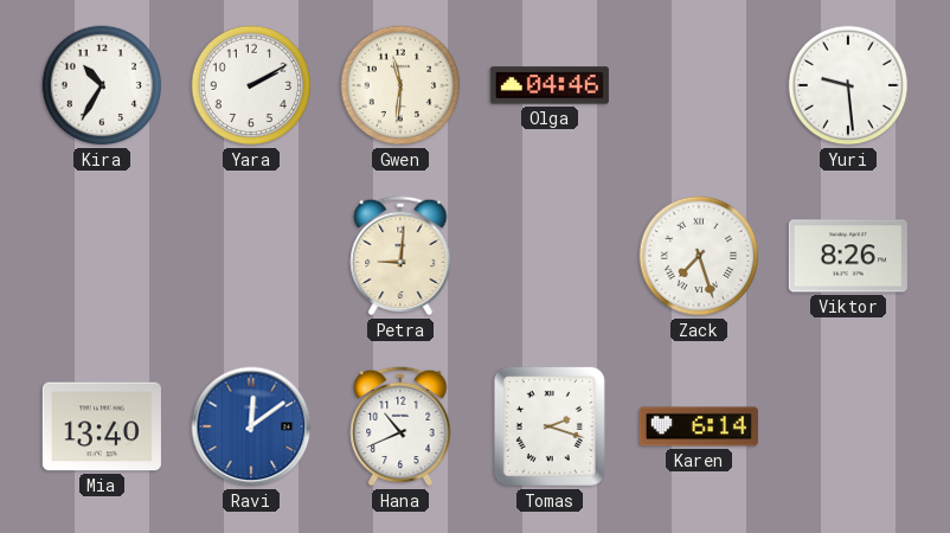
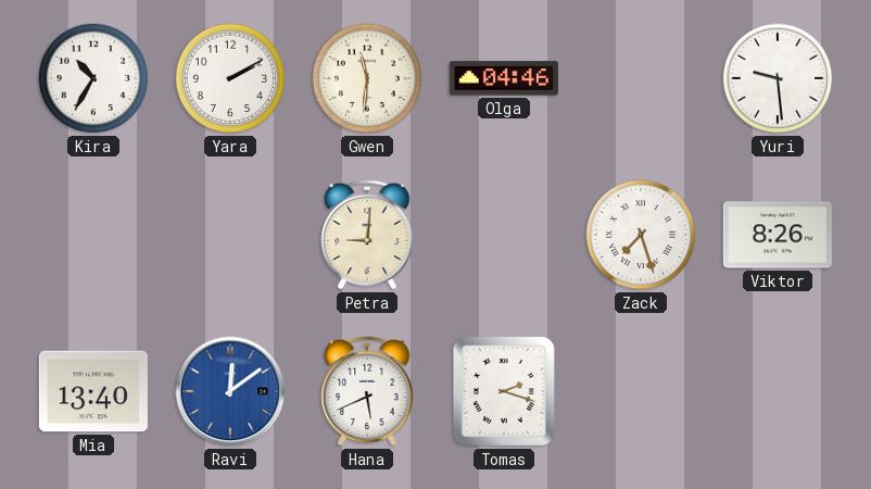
Hana: 10:41 -> 5:41
Karen: 6:14 -> none
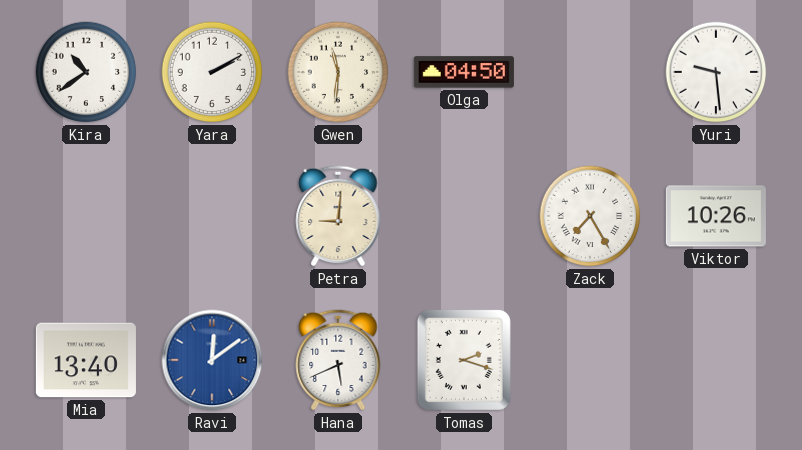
Kira: 10:35 -> 10:39
Olga: 04:46 -> 04:50
Zack: 7:27 -> 7:25
Viktor: 8:26 -> 10:26
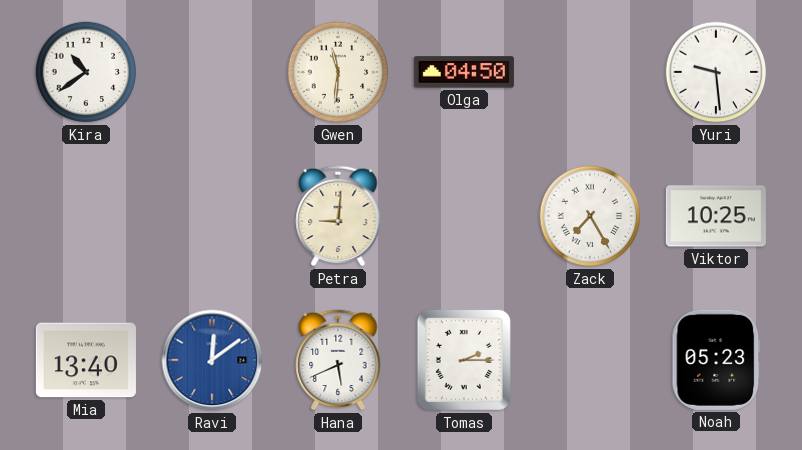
Yara: 2:10 -> none
Viktor: 10:26 -> 10:25
Tomas: 2:18 -> 2:15
Noah: none -> 05:23
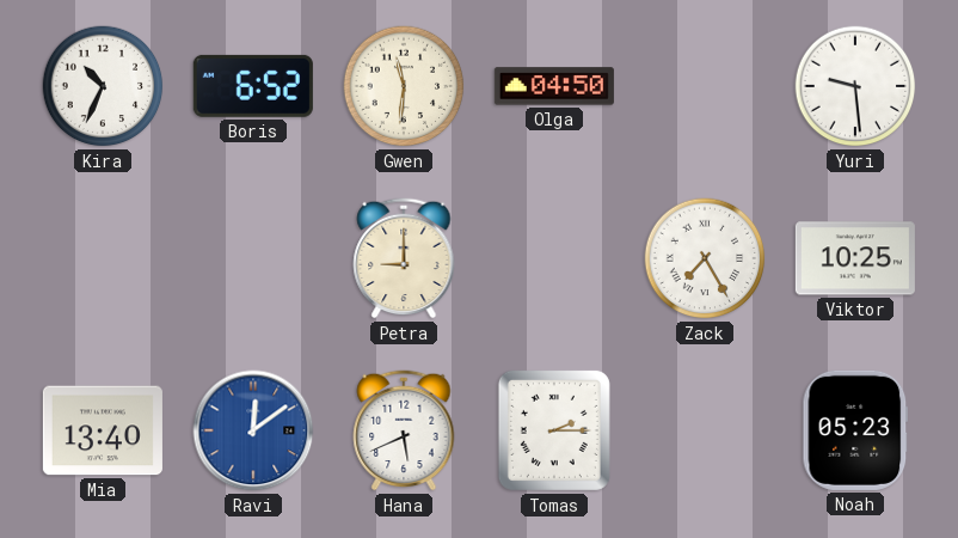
Kira: 10:39 -> 10:34
Boris: none -> 6:52
Petra: 9:01 -> 9:00
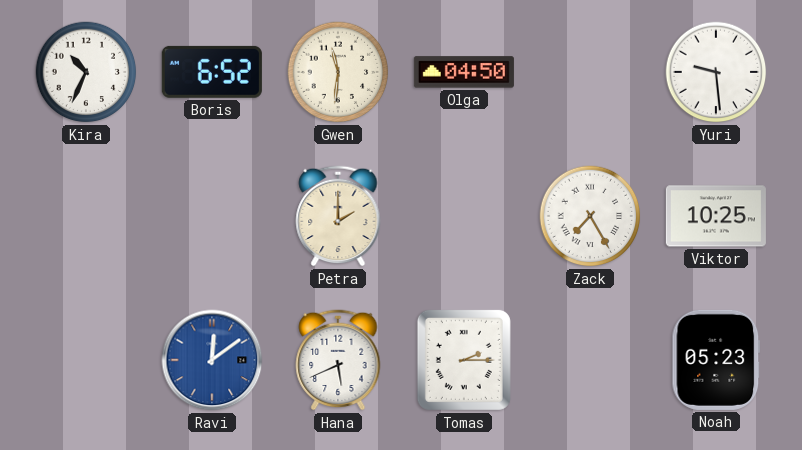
Petra: 9:00 -> 2:00
Mia: 13:40 -> none
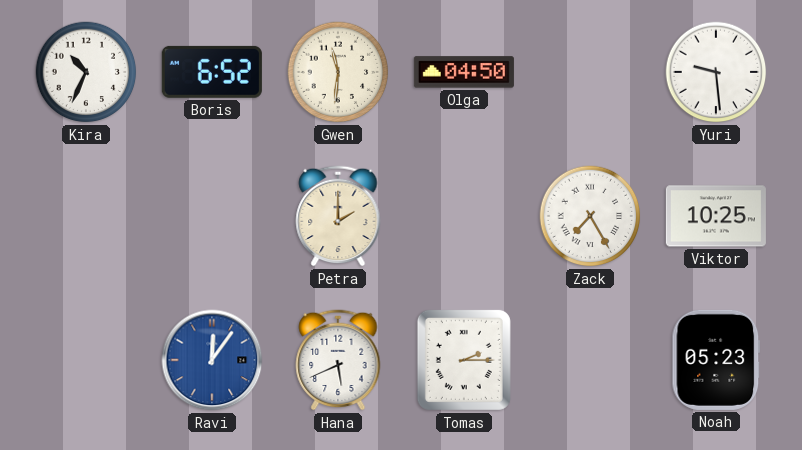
Ravi: 12:09 -> 12:06
